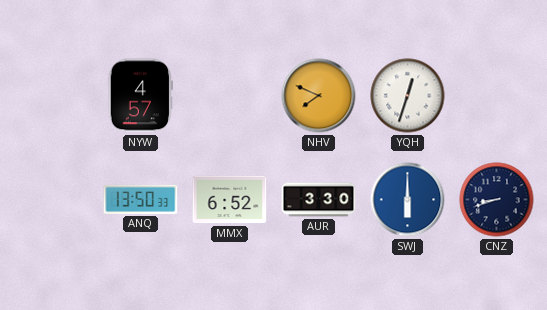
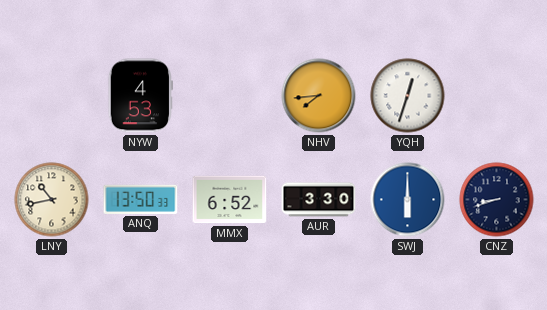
NYW: 4:57 -> 4:53
NHV: 7:49 -> 7:44
LNY: none -> 10:43
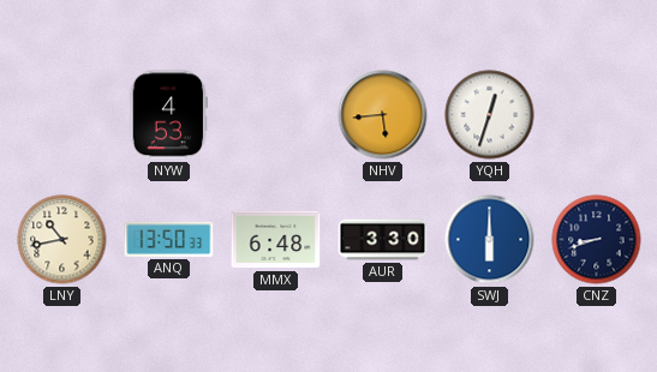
NHV: 7:44 -> 5:44
MMX: 6:52 -> 6:48
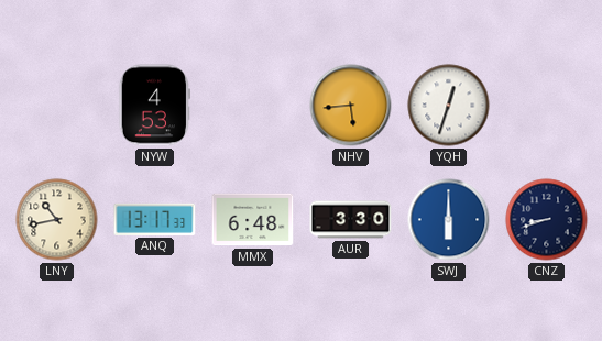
ANQ: 13:50 -> 13:17
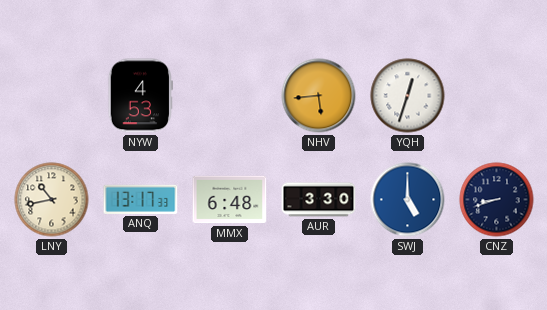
SWJ: 6:00 -> 5:00
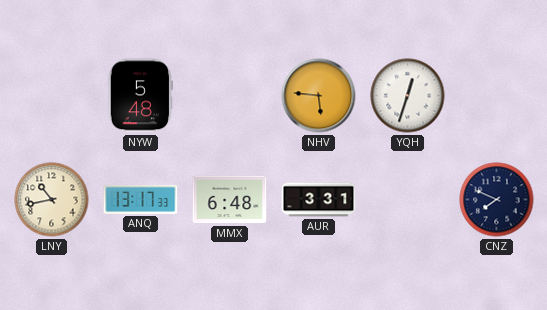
NYW: 4:53 -> 5:48
NHV: 5:44 -> 5:46
AUR: 3:30 -> 3:31
SWJ: 5:00 -> none
CNZ: 8:42 -> 7:49
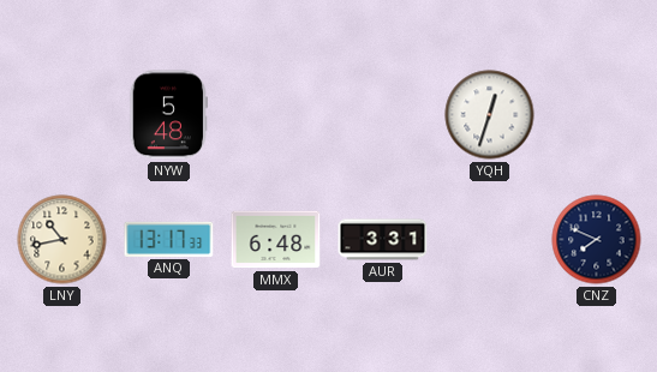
NHV: 5:46 -> none
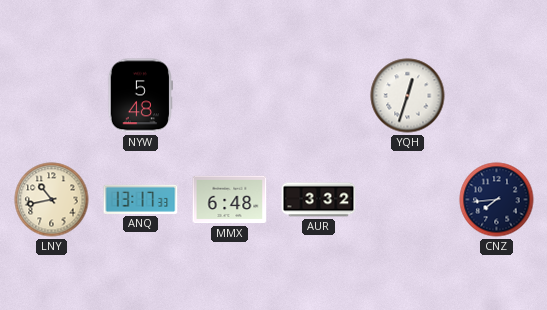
AUR: 3:31 -> 3:32
CNZ: 7:49 -> 7:44
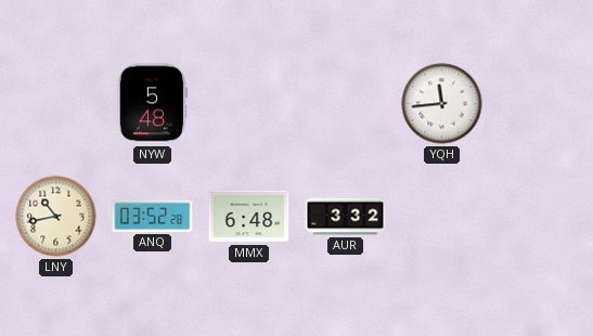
YQH: 12:33 -> 11:44
ANQ: 13:17 -> 03:52
CNZ: 7:44 -> none
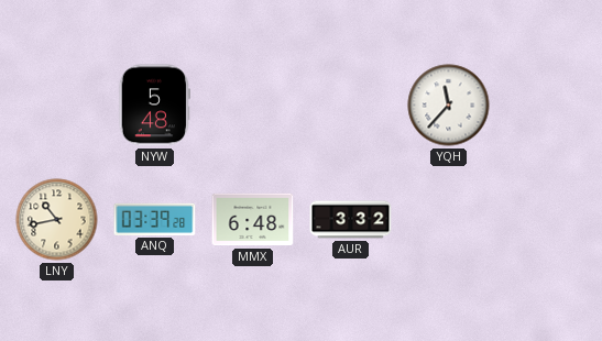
YQH: 11:44 -> 11:37
ANQ: 03:52 -> 03:39
